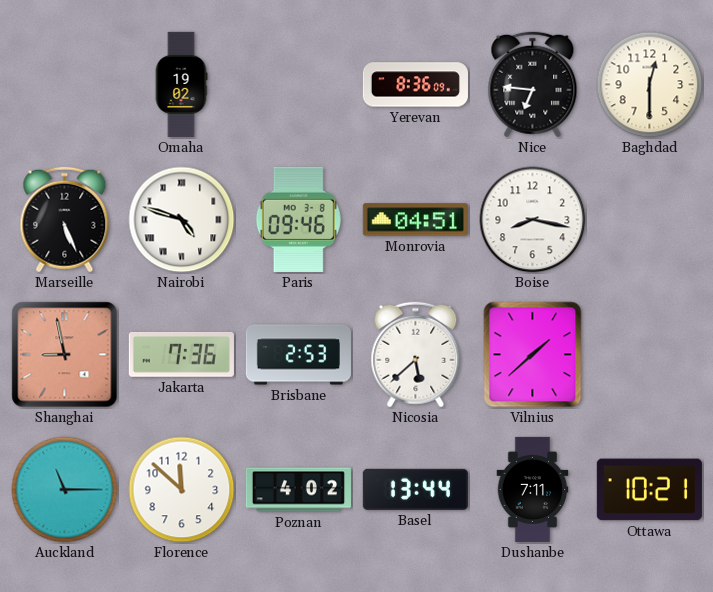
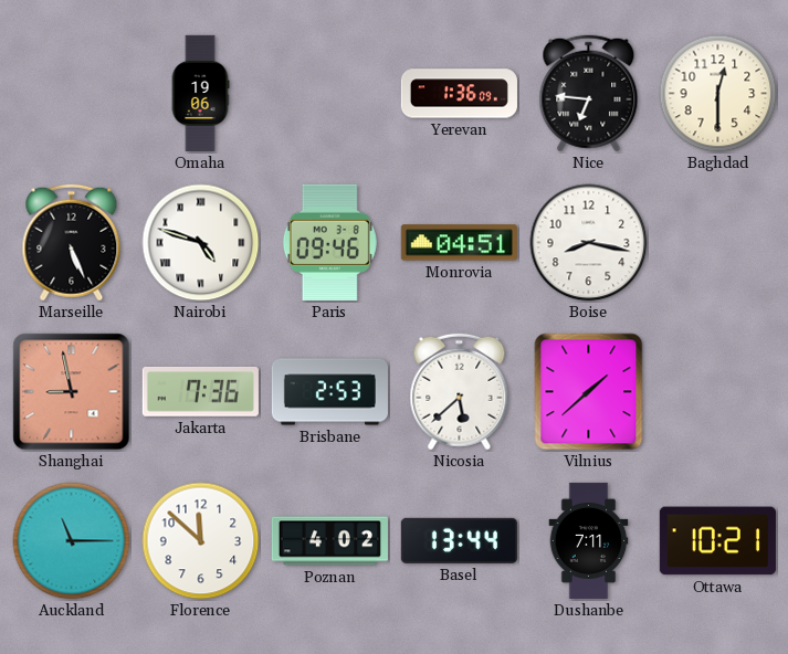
Omaha: 19:02 -> 19:06
Yerevan: 8:36 -> 1:36
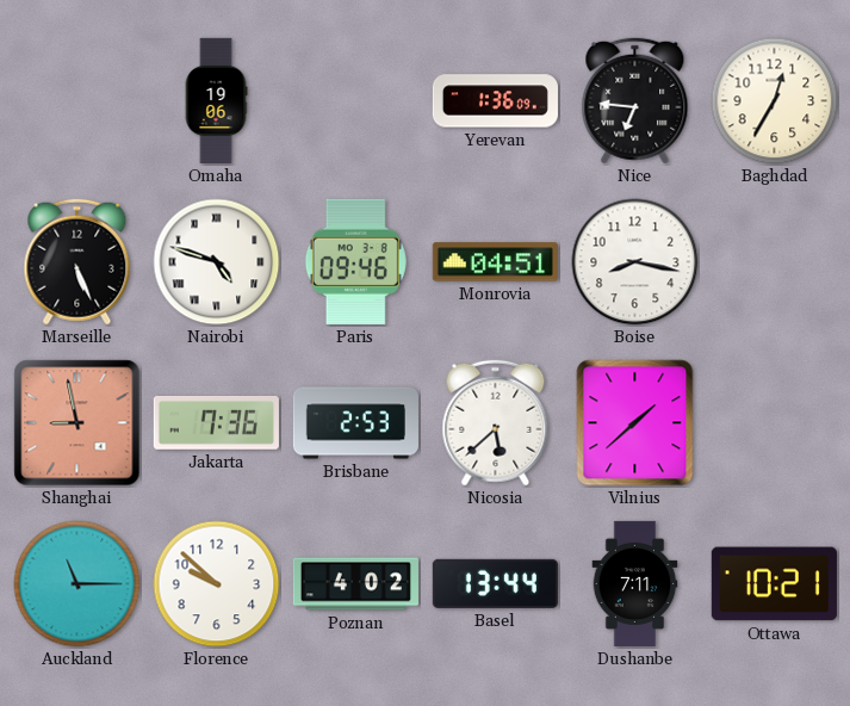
Baghdad: 12:30 -> 12:35
Florence: 11:52 -> 9:52
